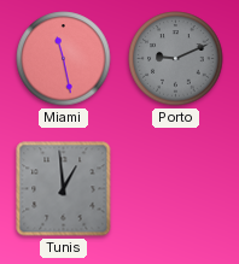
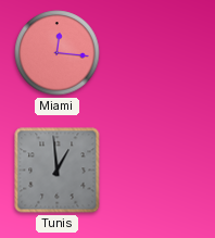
Miami: 11:28 -> 12:16
Porto: 9:11 -> none
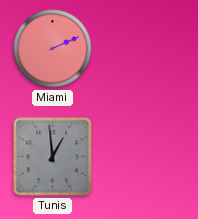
Miami: 12:16 -> 2:11
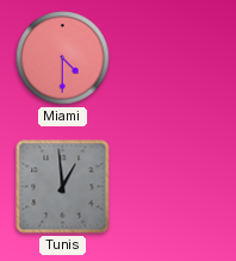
Miami: 2:11 -> 4:30
